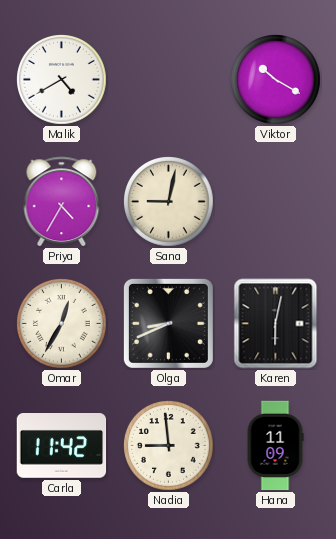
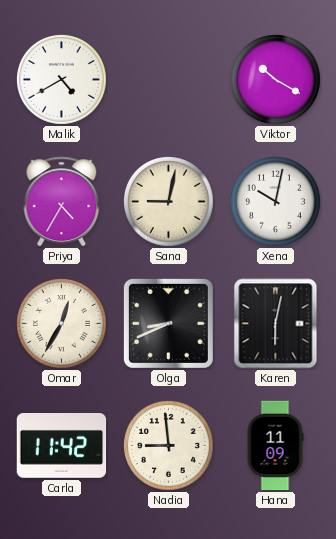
Xena: none -> 10:02
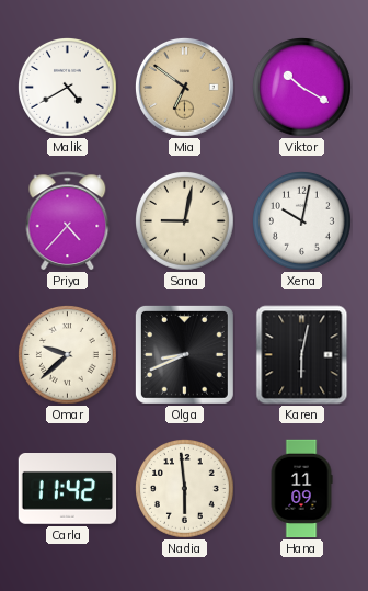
Mia: none -> 6:51
Priya: 4:35 -> 4:37
Omar: 12:35 -> 9:38
Nadia: 8:59 -> 5:59
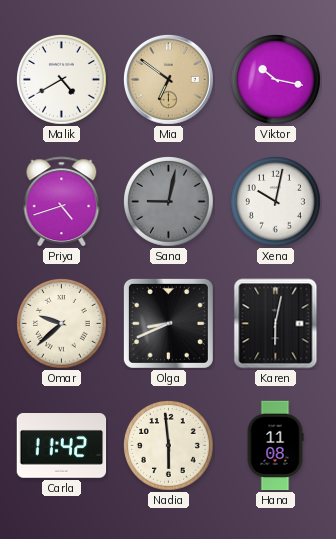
Viktor: 10:20 -> 10:17
Priya: 4:37 -> 4:42
Sana dial: cream -> grey
Hana: 11:09 -> 11:08
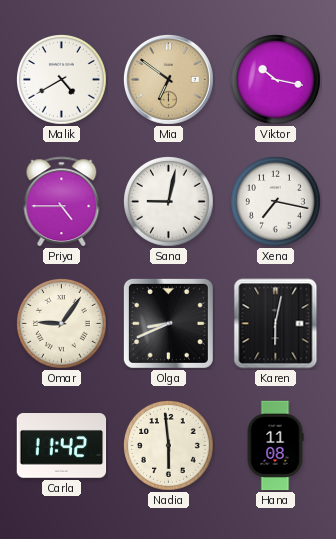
Priya: 4:42 -> 4:45
Sana dial: grey -> white
Xena: 10:02 -> 7:17
Omar: 9:38 -> 9:06
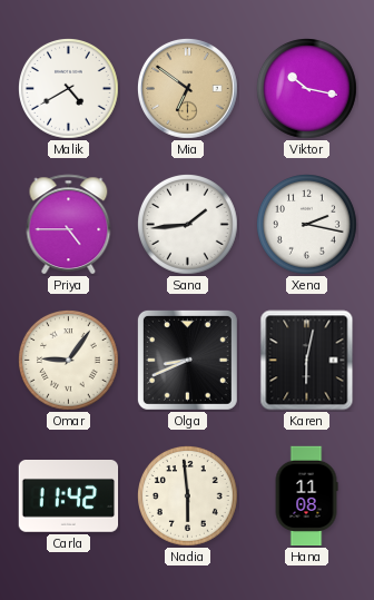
Sana: 9:02 -> 1:44
Xena: 7:17 -> 2:17
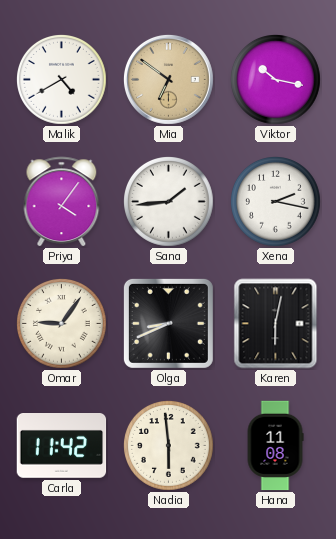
Priya: 4:45 -> 4:06
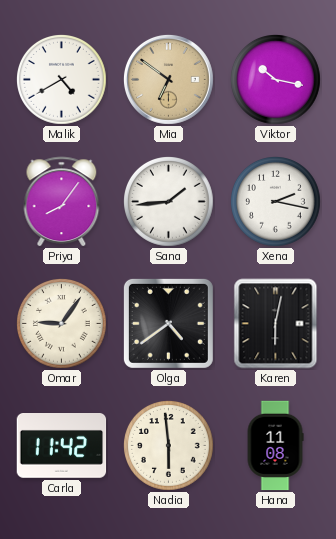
Priya: 4:06 -> 8:06
Olga: 8:41 -> 4:39
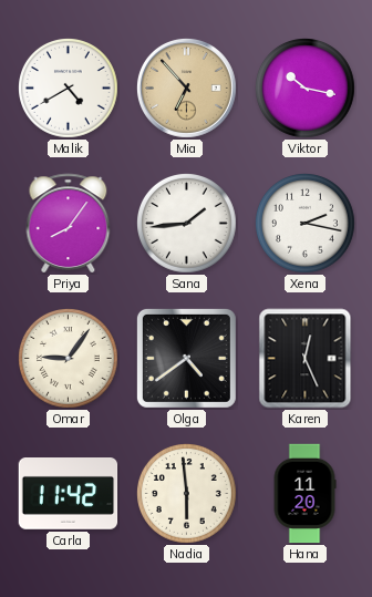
Mia: 6:51 -> 6:53
Karen: 6:02 -> 12:26
Hana: 11:08 -> 11:20
